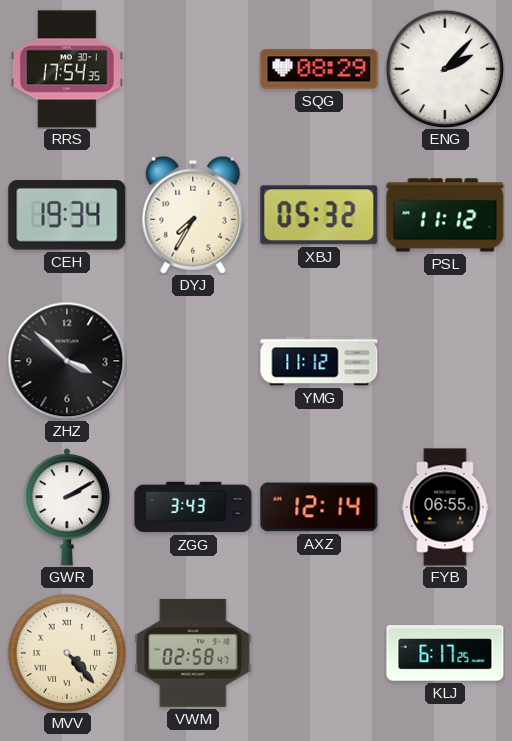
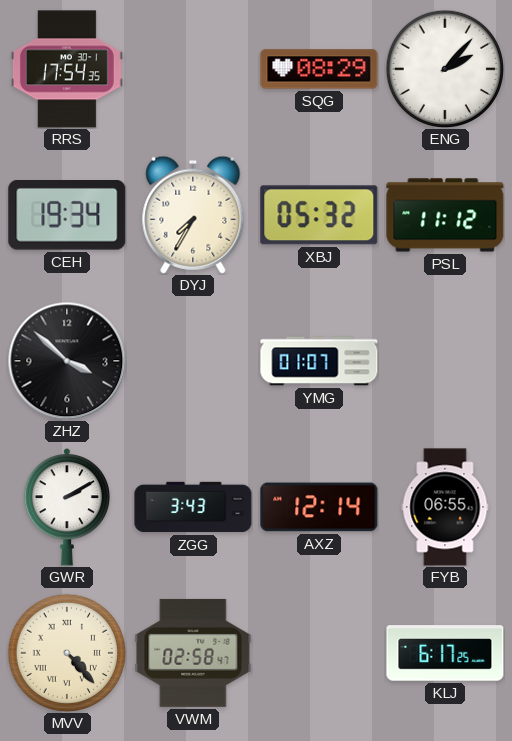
YMG: 11:12 -> 01:07
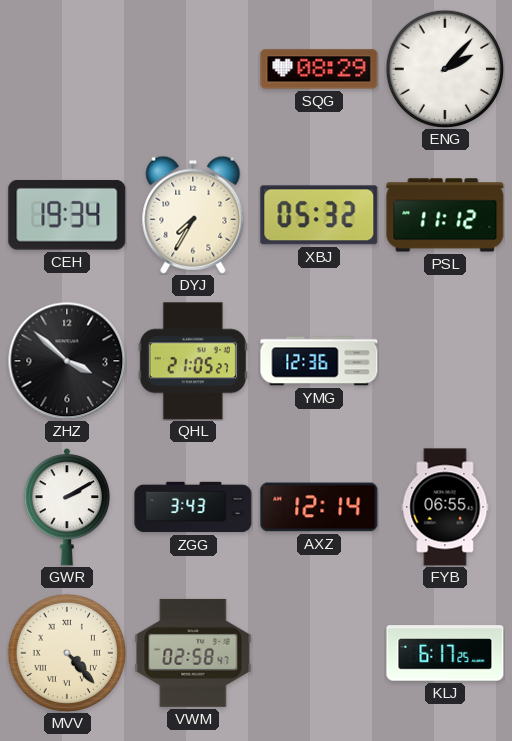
RRS: 17:54 -> none
QHL: none -> 21:05
YMG: 01:07 -> 12:36
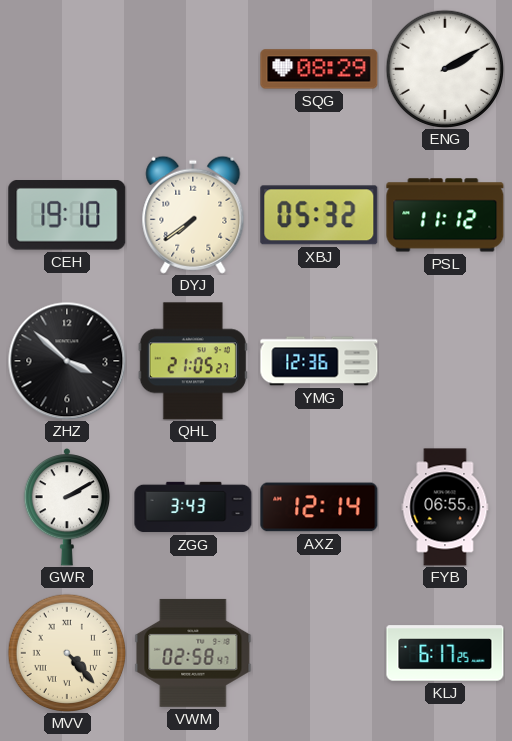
ENG: 2:07 -> 2:10
CEH: 19:34 -> 19:10
DYJ: 7:35 -> 7:39
